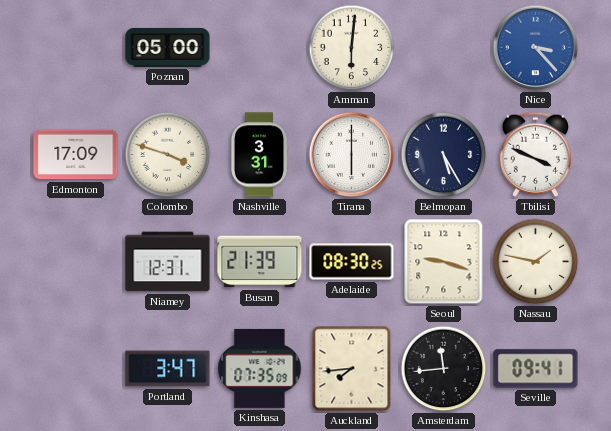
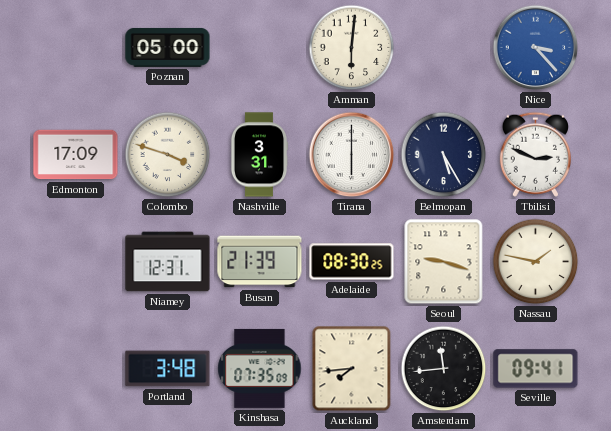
Tbilisi: 3:49 -> 2:49
Portland: 3:47 -> 3:48
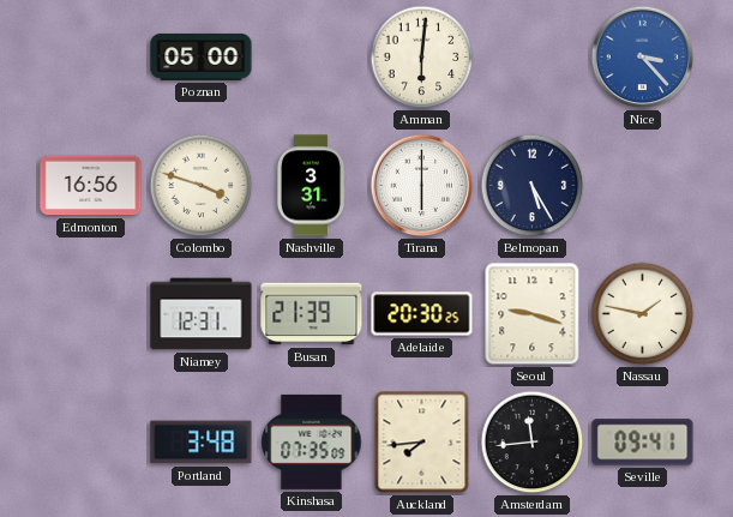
Edmonton: 17:09 -> 16:56
Tbilisi: 2:49 -> none
Adelaide: 08:30 -> 20:30
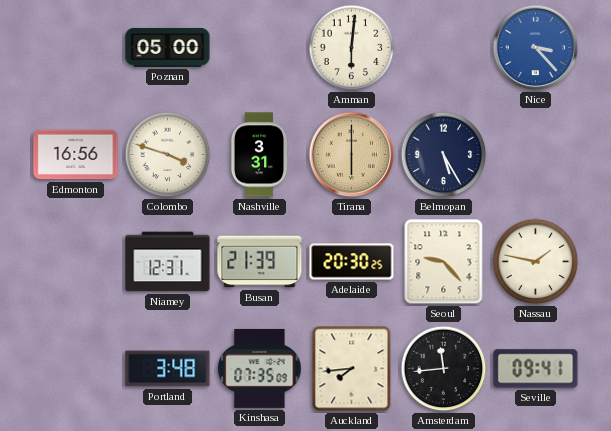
Tirana dial: white -> champagne
Seoul: 9:18 -> 9:23
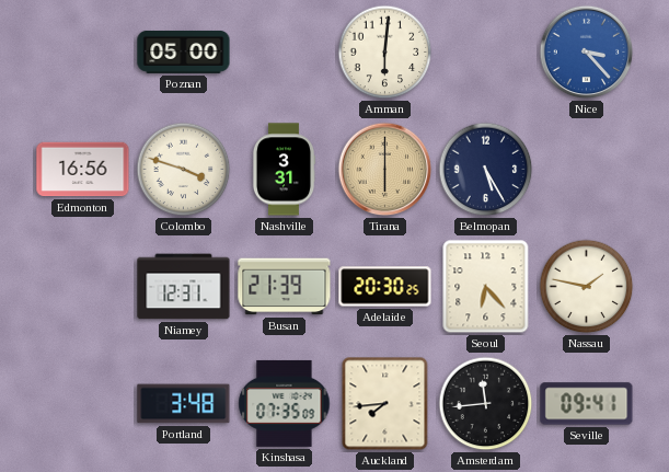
Seoul: 9:23 -> 6:23
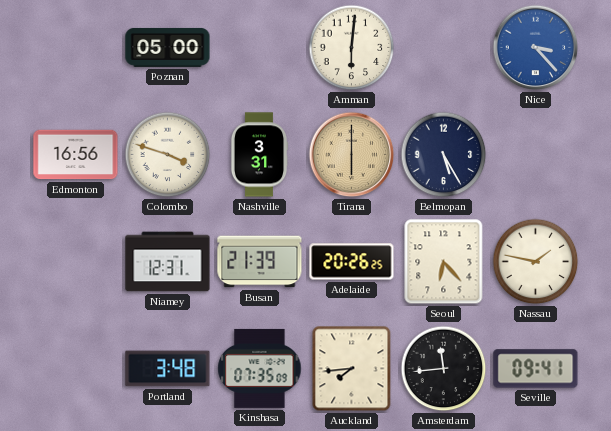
Adelaide: 20:30 -> 20:26
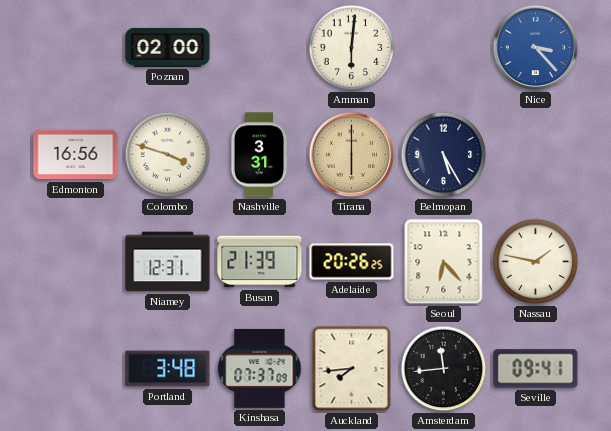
Poznan: 05:00 -> 02:00
Kinshasa: 07:35 -> 07:37
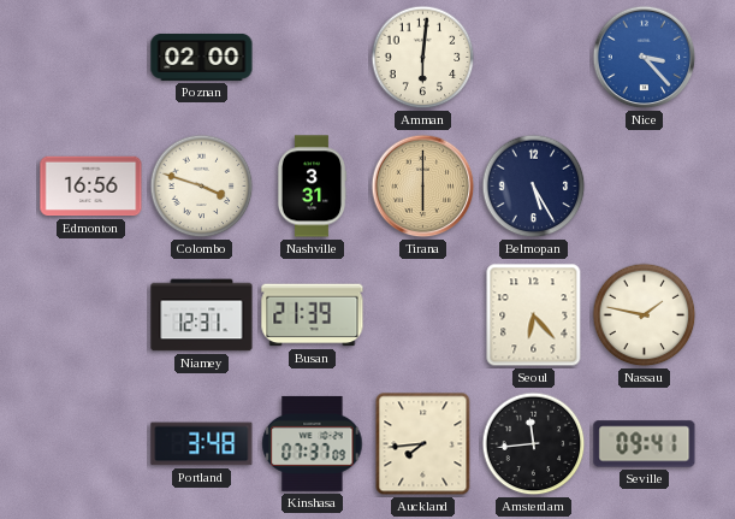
Adelaide: 20:26 -> none
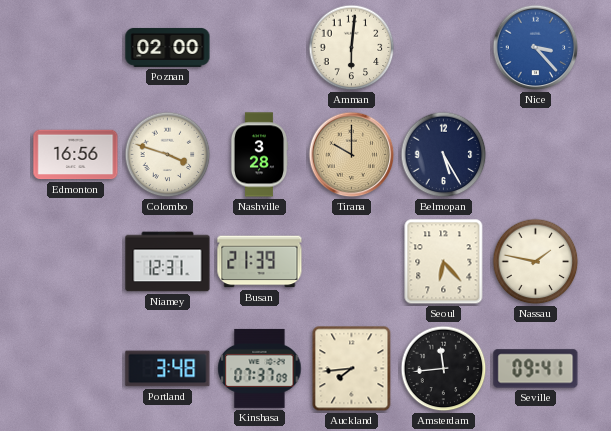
Nashville: 3:31 -> 3:28
Tirana: 6:00 -> 10:00
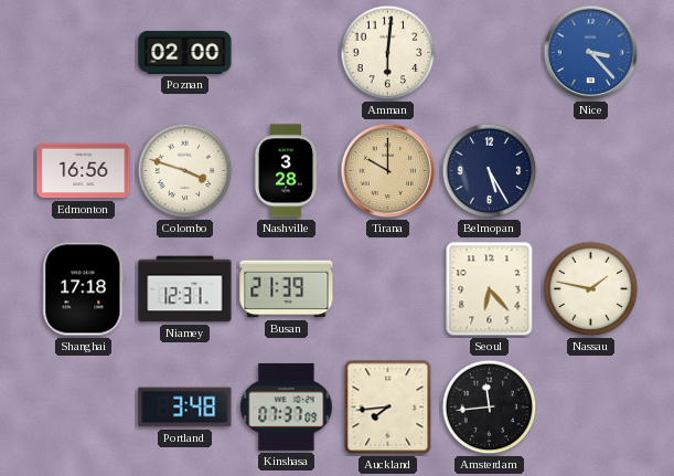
Shanghai: none -> 17:18
Seville: 09:41 -> none
